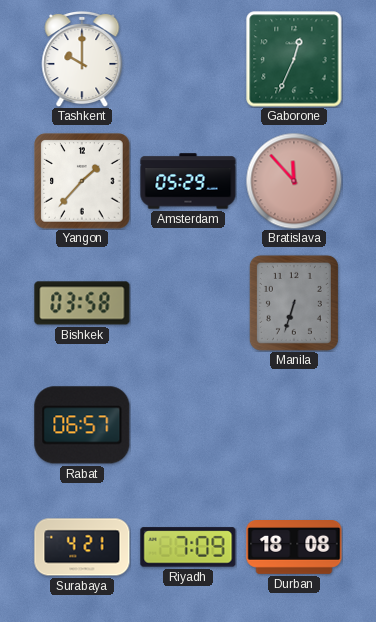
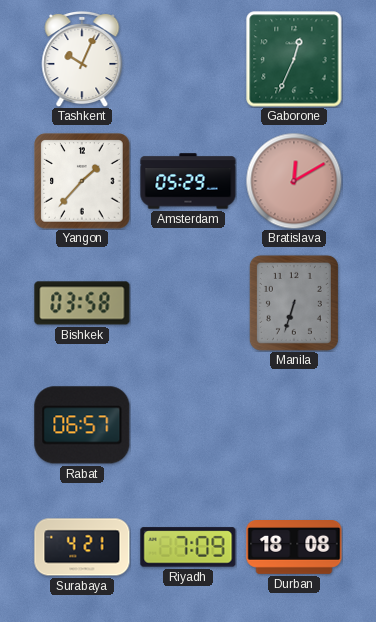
Tashkent: 10:00 -> 10:04
Bratislava: 11:53 -> 12:10
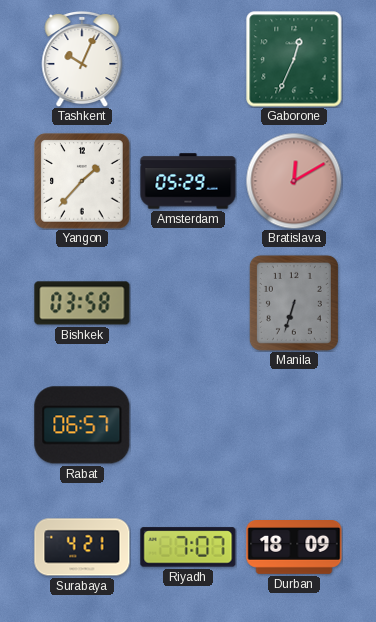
Riyadh: 7:09 -> 7:07
Durban: 18:08 -> 18:09
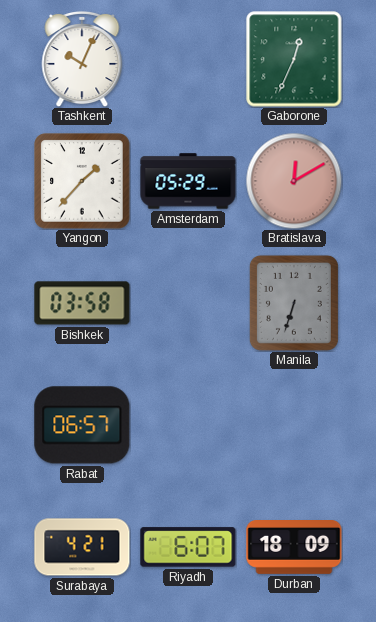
Riyadh: 7:07 -> 6:07
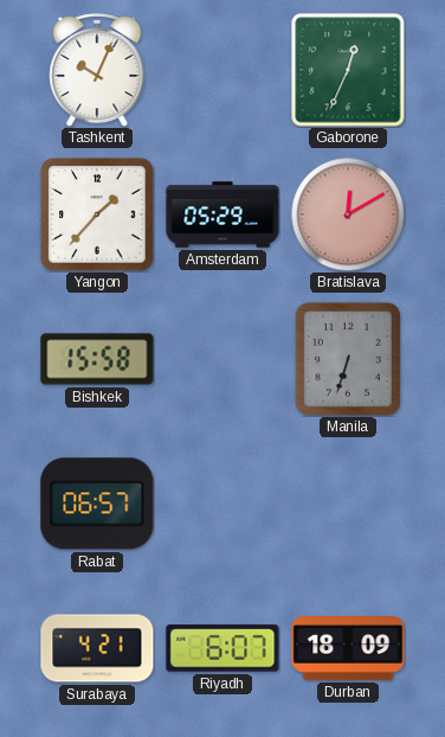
Bishkek: 03:58 -> 15:58
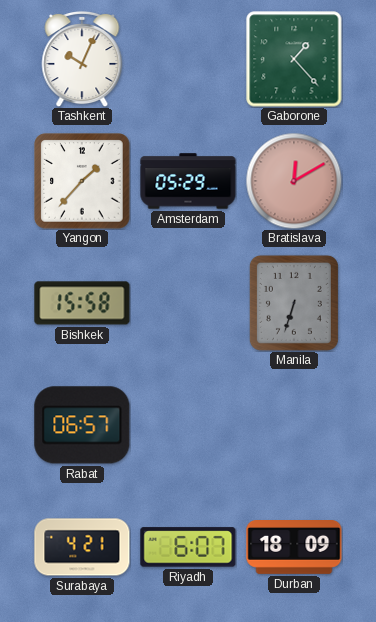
Gaborone: 12:34 -> 1:23
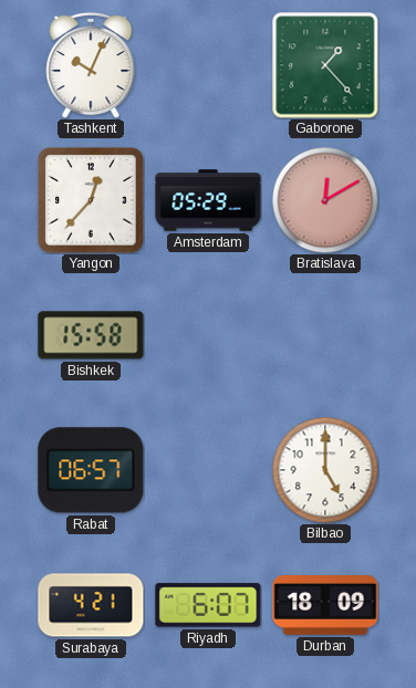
Yangon: 1:37 -> 12:37
Manila: 6:33 -> none
Bilbao: none -> 5:00
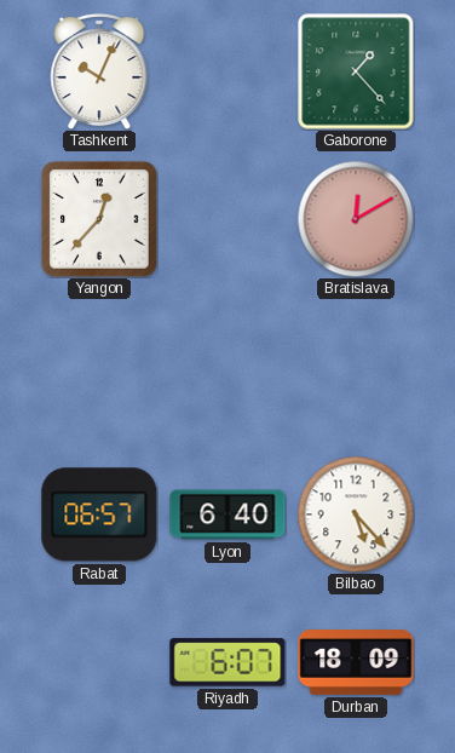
Amsterdam: 05:29 -> none
Bishkek: 15:58 -> none
Lyon: none -> 6:40
Bilbao: 5:00 -> 5:23
Surabaya: 4:21 -> none
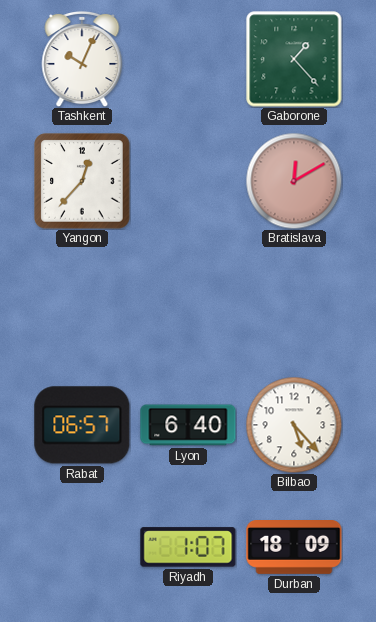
Riyadh: 6:07 -> 1:07
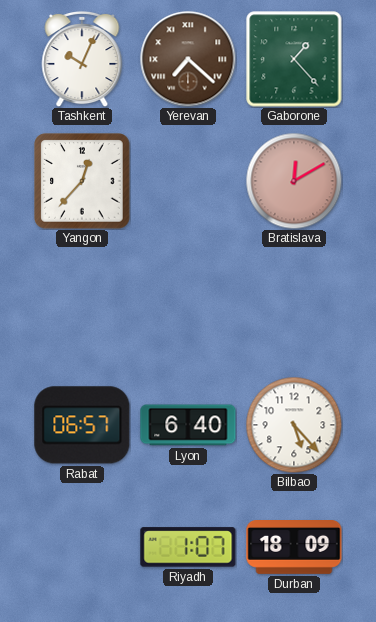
Yerevan: none -> 7:22
